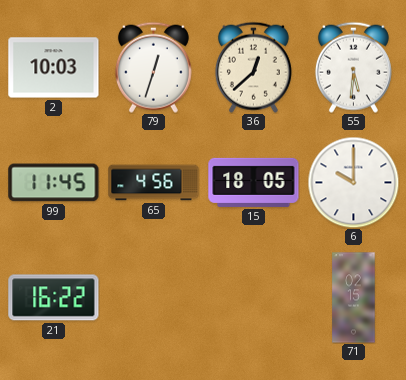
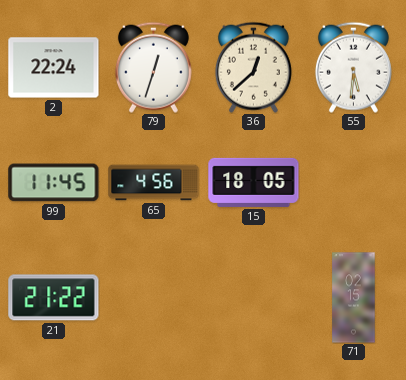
2: 10:03 -> 22:24
6: 10:00 -> none
21: 16:22 -> 21:22
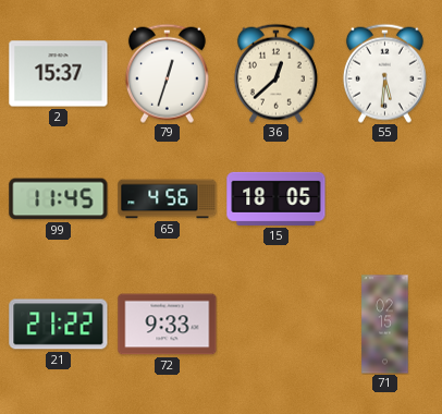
2: 22:24 -> 15:37
72: none -> 9:33
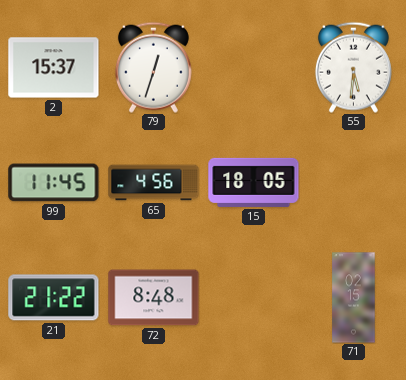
36: 12:38 -> none
72: 9:33 -> 8:48
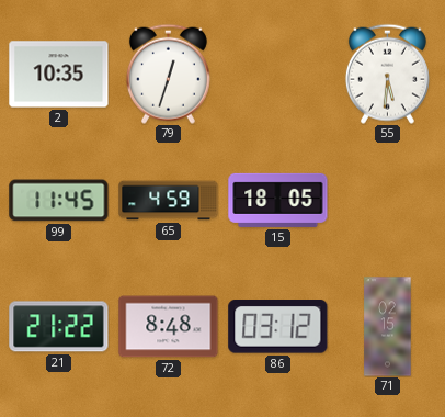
2: 15:37 -> 10:35
65: 4:56 -> 4:59
86: none -> 03:12
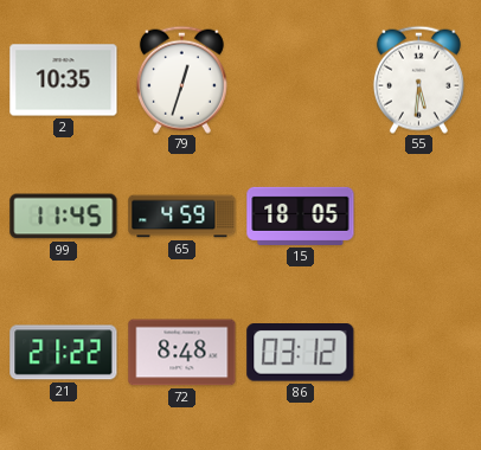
71: 02:15 -> none
